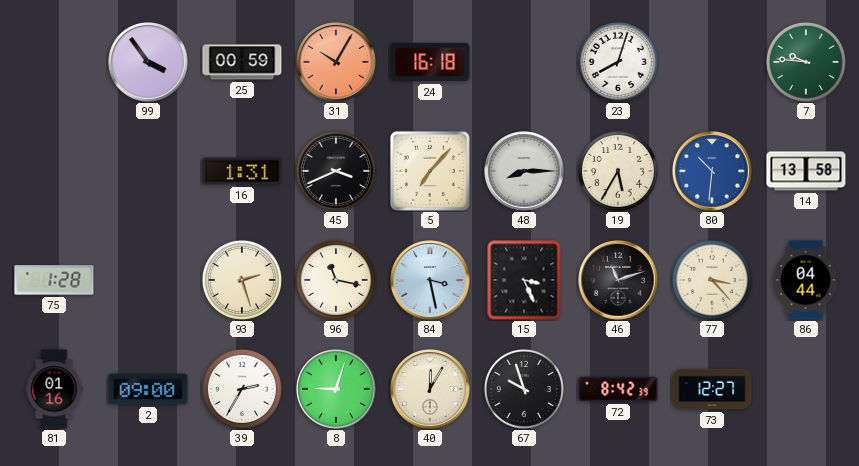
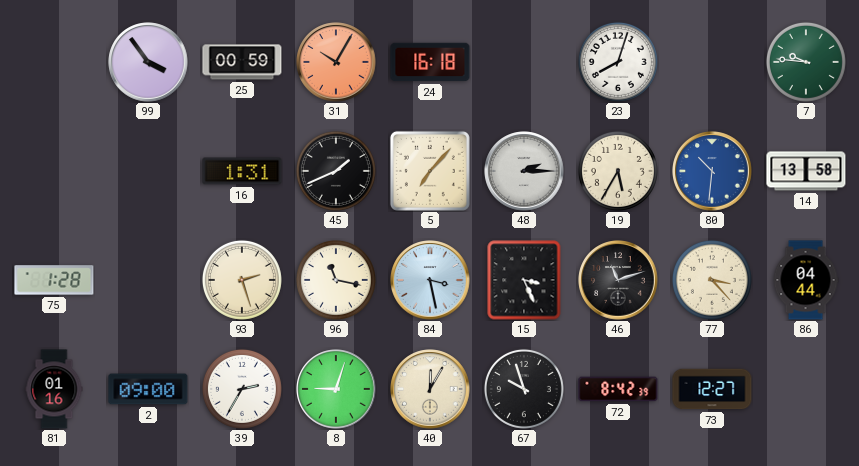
45: 3:41 -> 1:41
48: 8:15 -> 2:15
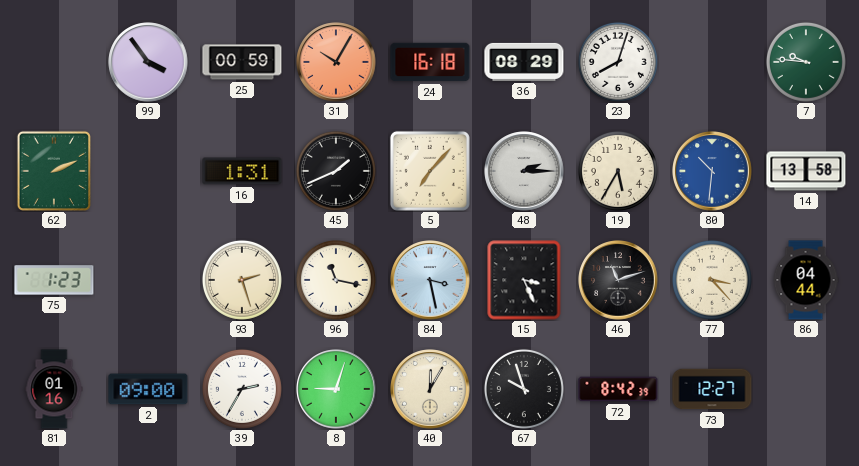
36: none -> 08:29
62: none -> 2:11
75: 1:28 -> 1:23
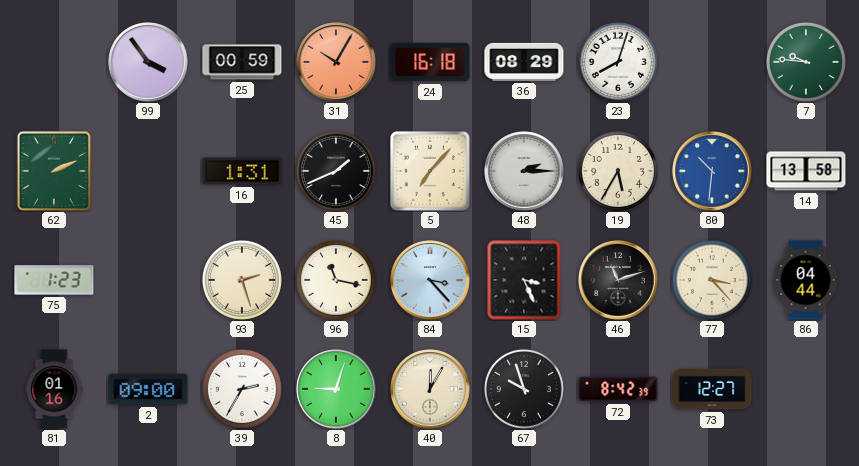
84: 3:28 -> 3:23
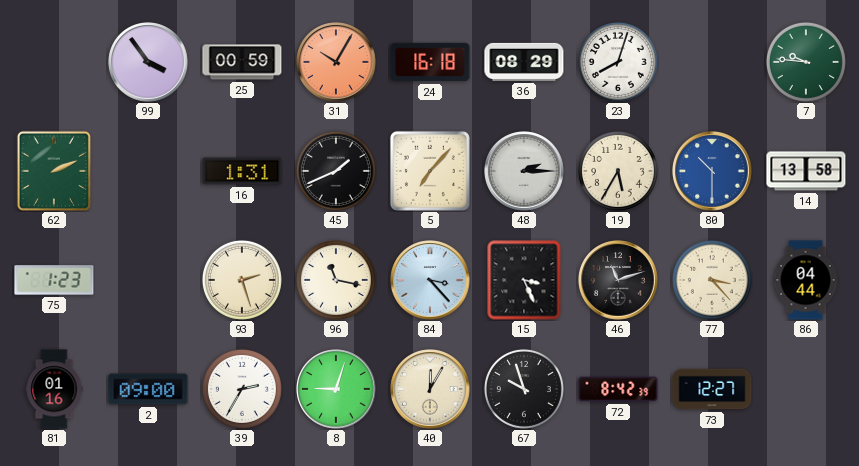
80: 10:31 -> 10:30
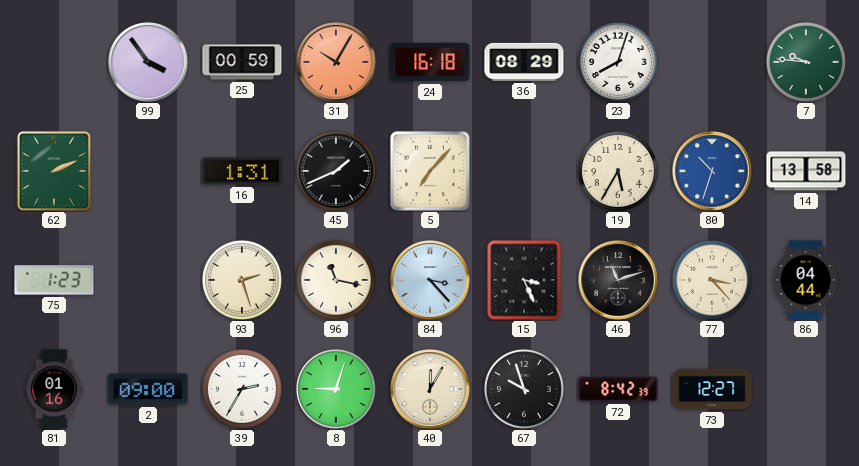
48: 2:15 -> none
80: 10:30 -> 10:33
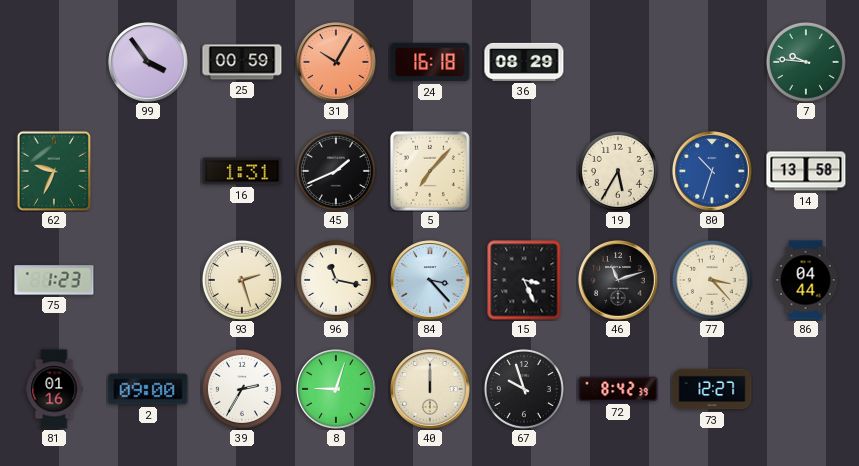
23: 8:03 -> none
62: 2:11 -> 9:34
40: 12:05 -> 12:00
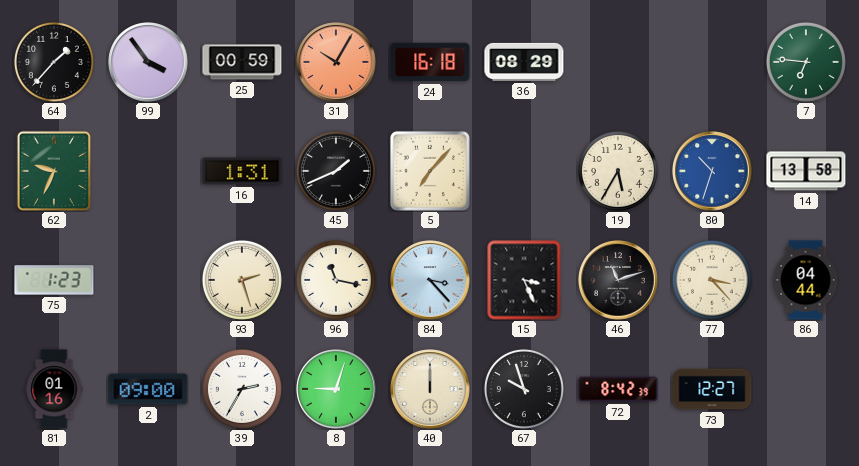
64: none -> 1:37
7: 9:46 -> 6:46
